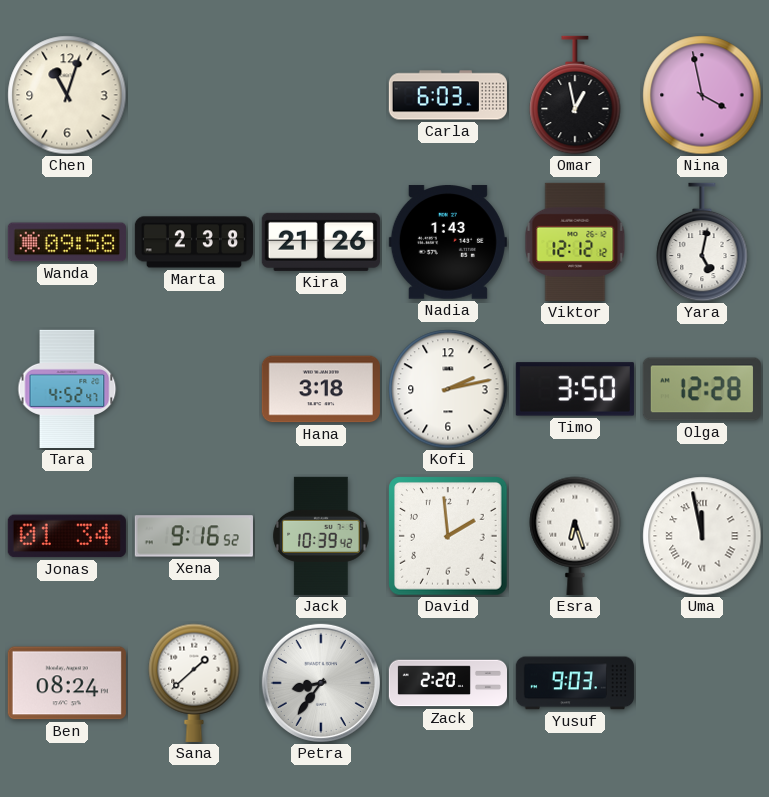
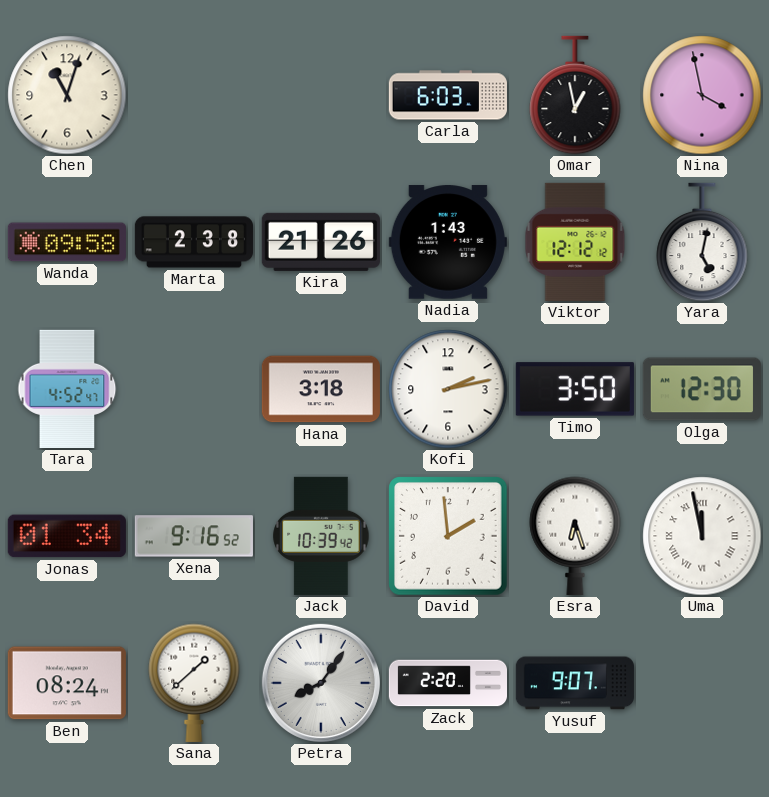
Olga: 12:28 -> 12:30
Petra: 8:36 -> 8:06
Yusuf: 9:03 -> 9:07
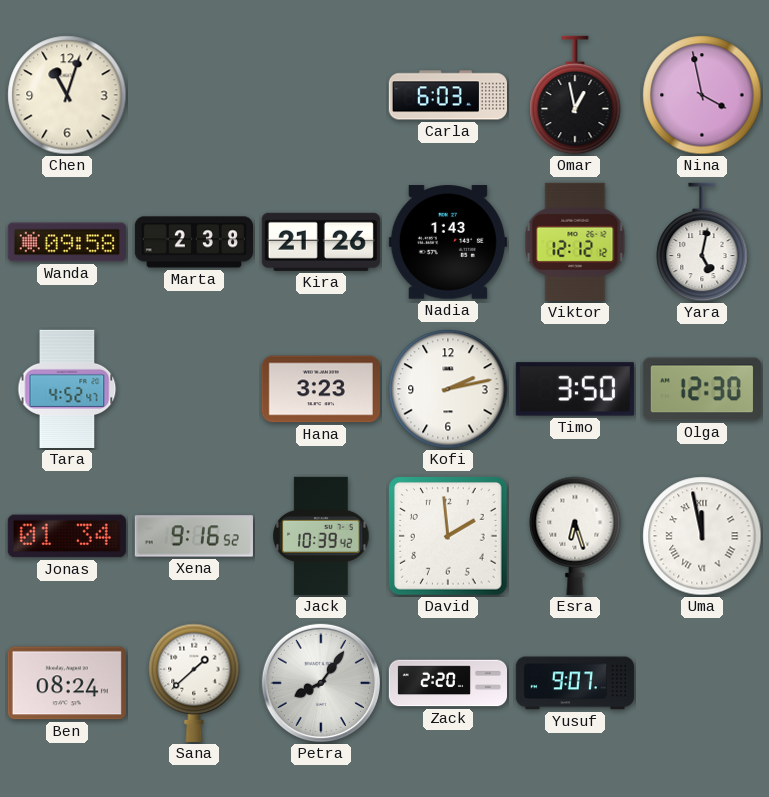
Hana: 3:18 -> 3:23
